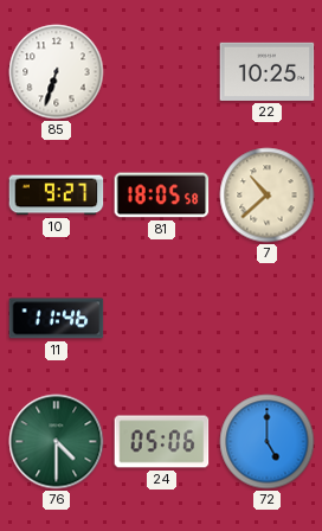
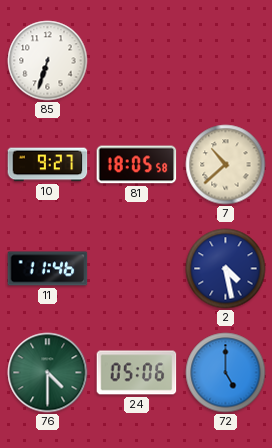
22: 10:25 -> none
2: none -> 4:28
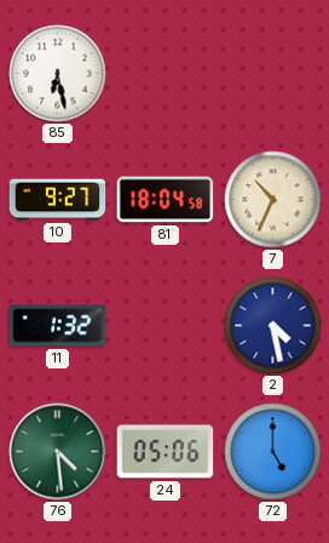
85: 6:33 -> 6:28
81: 18:05 -> 18:04
7: 10:38 -> 10:34
11: 11:46 -> 1:32
76: 4:30 -> 4:29
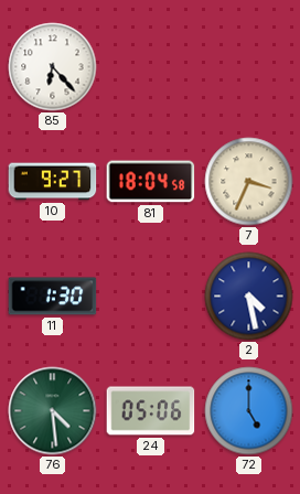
85: 6:28 -> 6:23
7: 10:34 -> 3:34
11: 1:32 -> 1:30
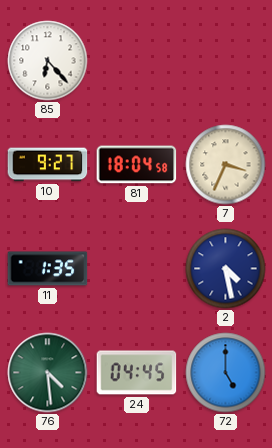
11: 1:30 -> 1:35
24: 05:06 -> 04:45
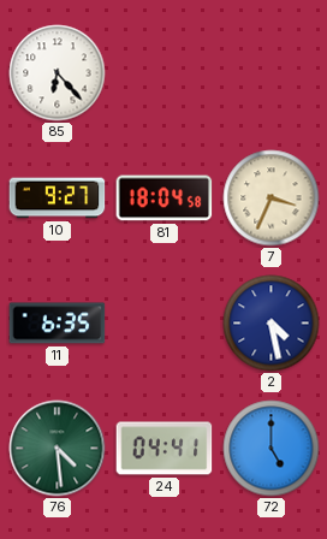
11: 1:35 -> 6:35
24: 04:45 -> 04:41
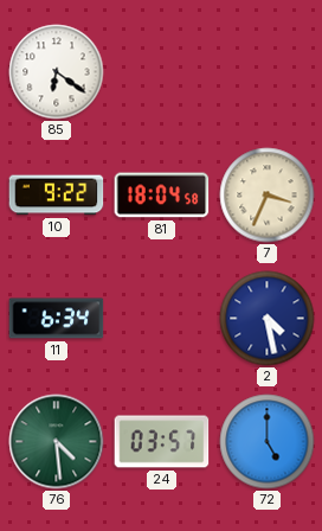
85: 6:23 -> 6:21
10: 9:27 -> 9:22
11: 6:35 -> 6:34
24: 04:41 -> 03:57
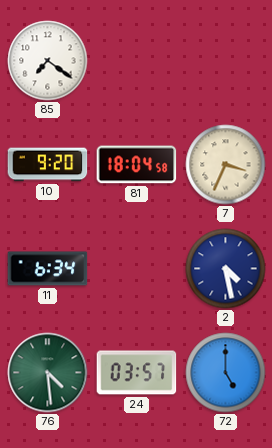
85: 6:21 -> 7:21
10: 9:22 -> 9:20
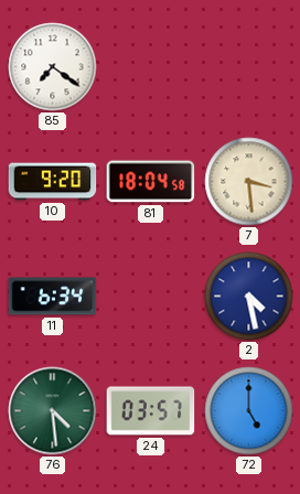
7: 3:34 -> 3:29
